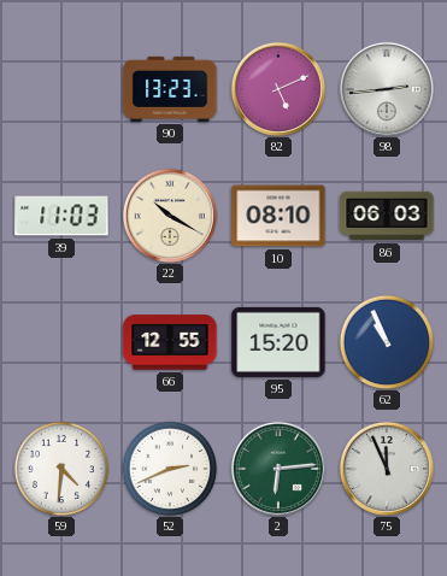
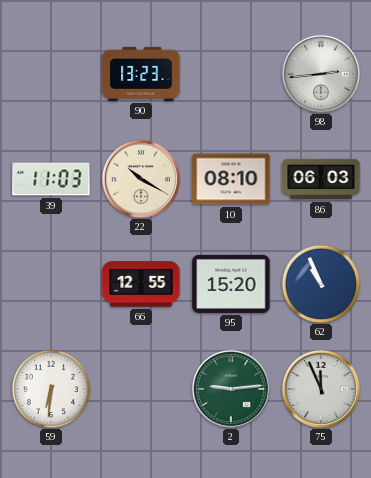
82: 5:11 -> none
59: 4:31 -> 6:31
52: 2:41 -> none
2: 6:14 -> 9:14
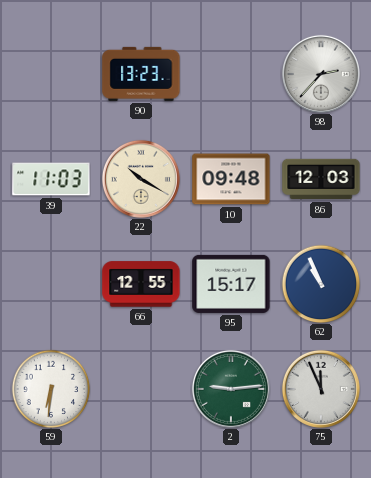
98: 2:44 -> 2:37
10: 08:10 -> 09:48
86: 06:03 -> 12:03
95: 15:20 -> 15:17
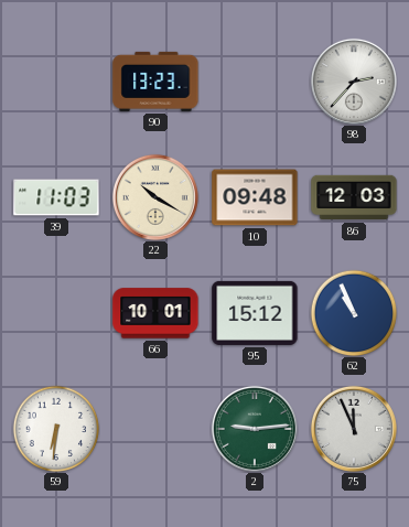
66: 12:55 -> 10:01
95: 15:17 -> 15:12
